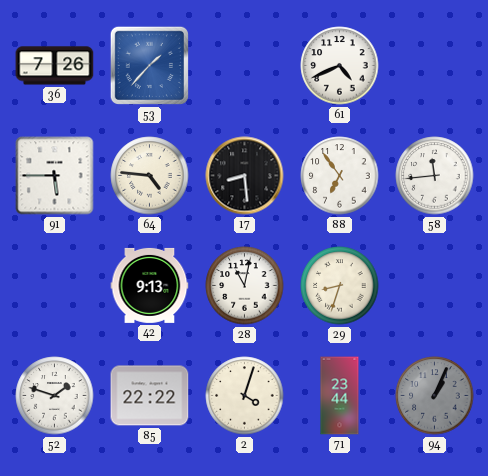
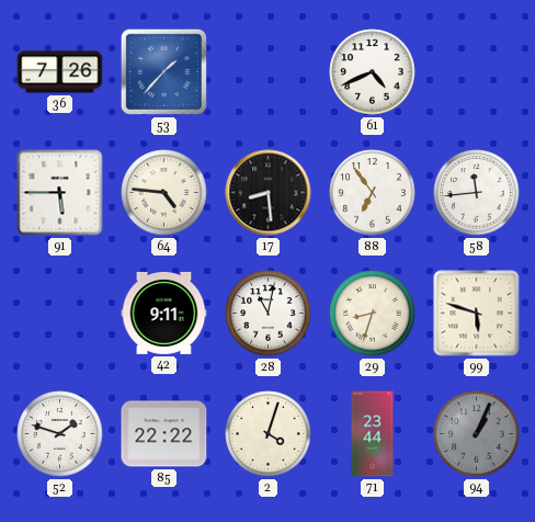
42: 9:13 -> 9:11
99: none -> 5:48
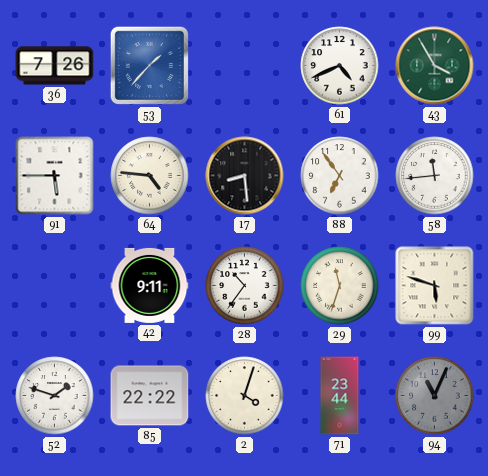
43: none -> 3:55
28: 11:02 -> 10:36
29: 8:33 -> 11:33
94: 1:04 -> 11:04
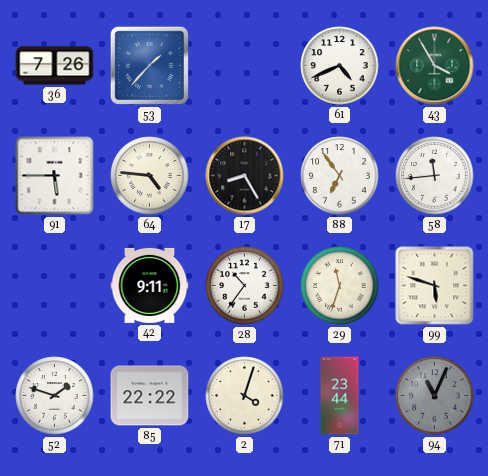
17: 8:29 -> 8:25
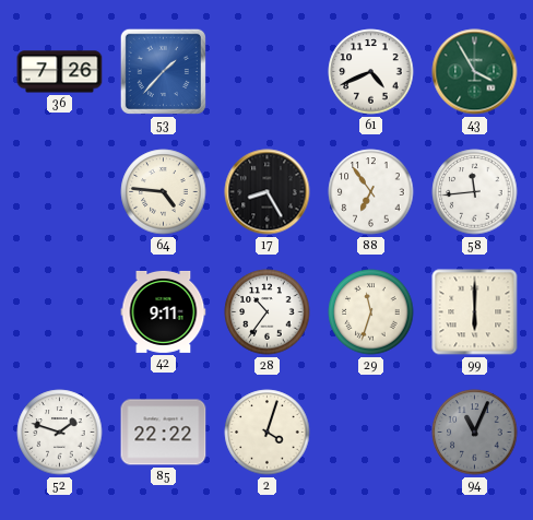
91: 5:45 -> none
99: 5:48 -> 6:00
71: 23:44 -> none
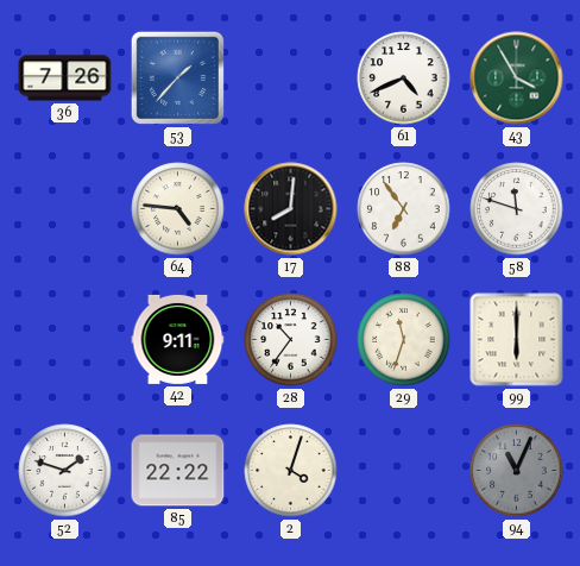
17: 8:25 -> 8:01
58: 11:44 -> 11:48
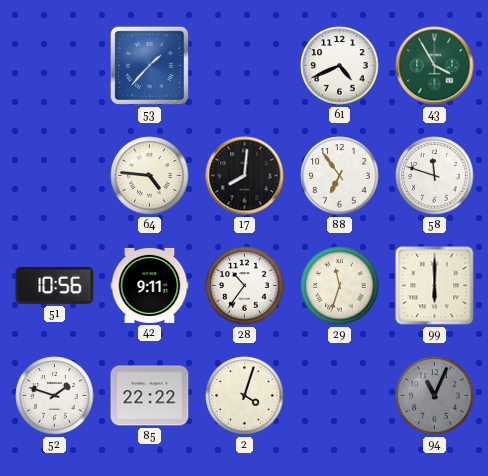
36: 7:26 -> none
51: none -> 10:56
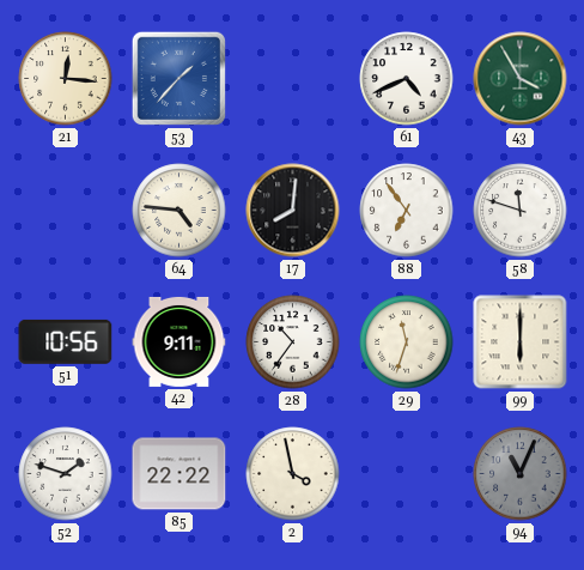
21: none -> 12:16
2: 4:03 -> 3:58
